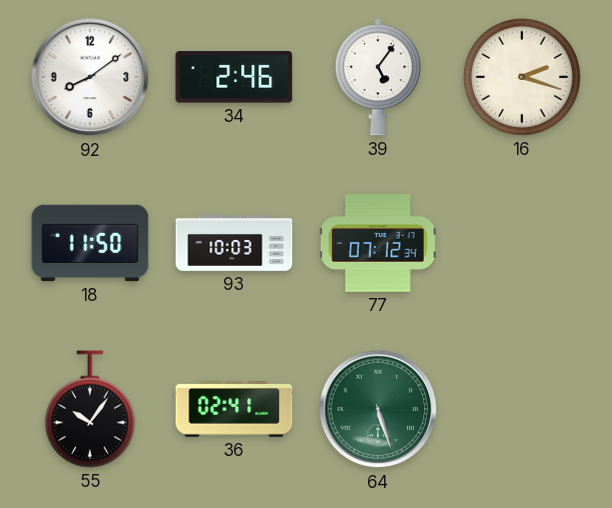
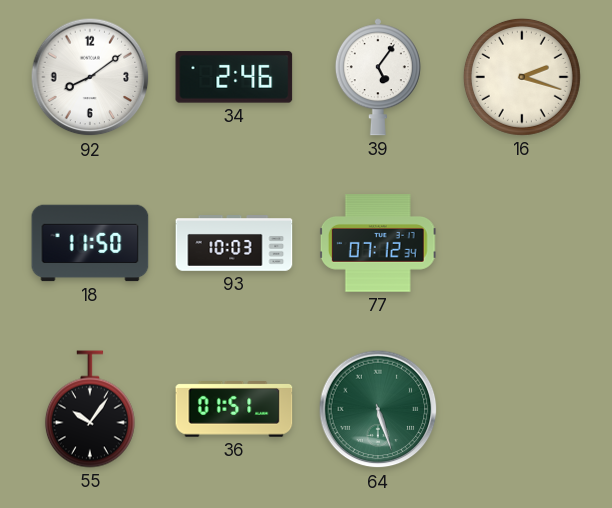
36: 02:41 -> 01:51
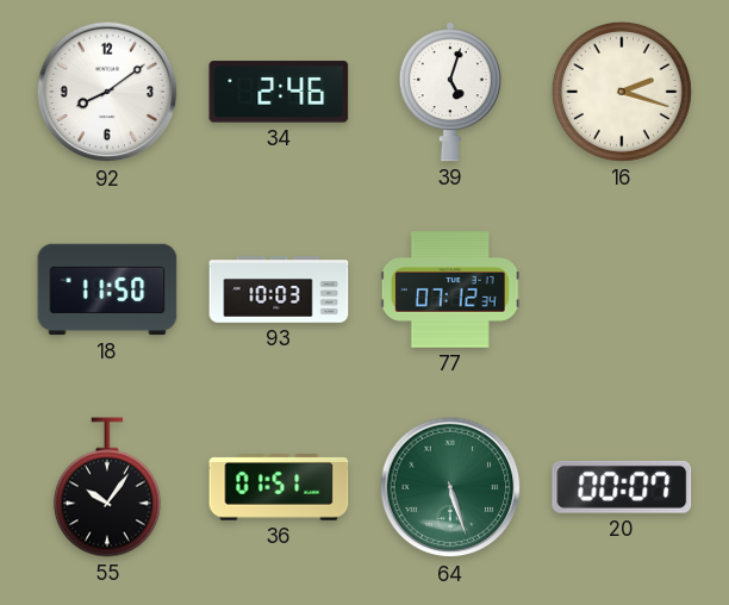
39: 5:06 -> 5:03
20: none -> 00:07
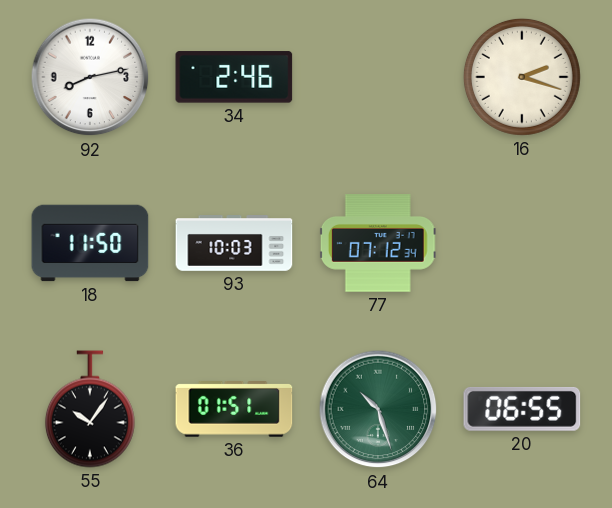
92: 8:09 -> 8:13
39: 5:03 -> none
64: 5:27 -> 10:27
20: 00:07 -> 06:55
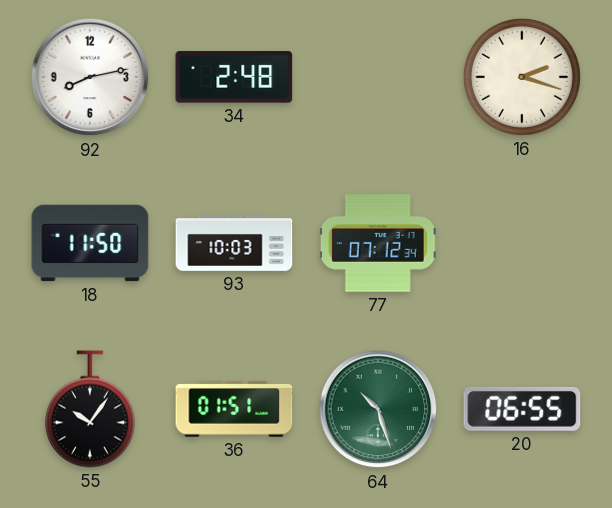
34: 2:46 -> 2:48
